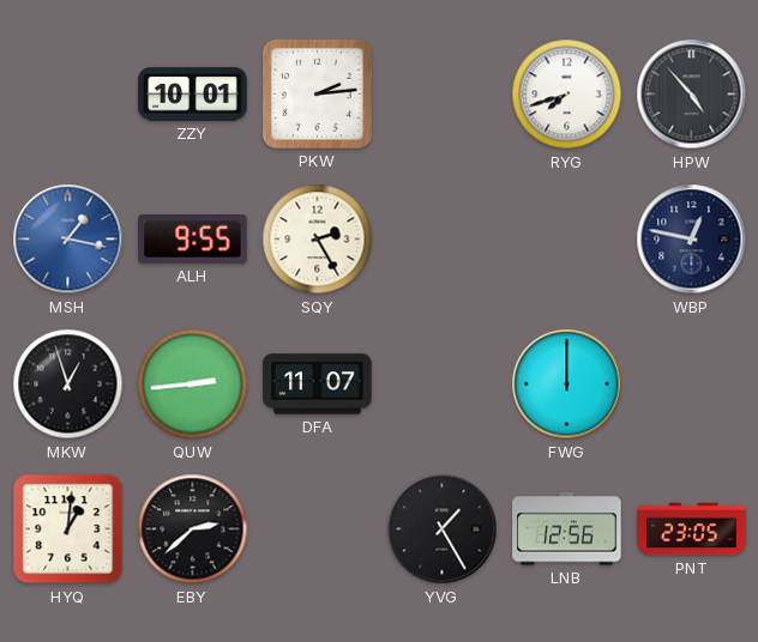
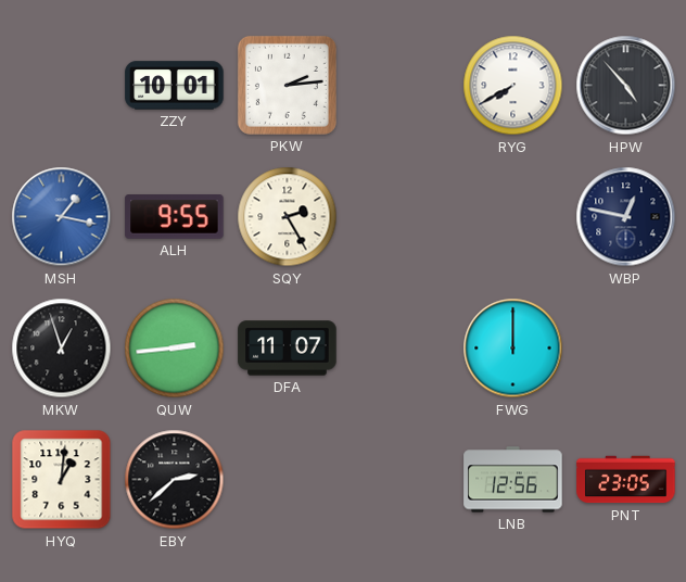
RYG: 7:42 -> 7:40
YVG: 1:25 -> none
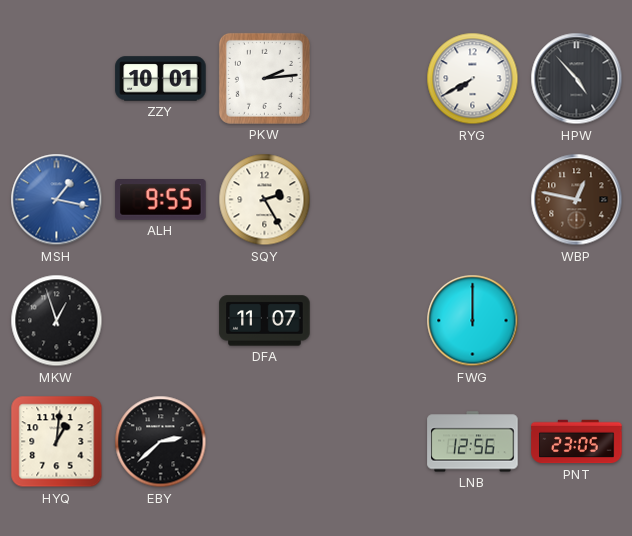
WBP dial: navy -> brown
QUW: 2:44 -> none
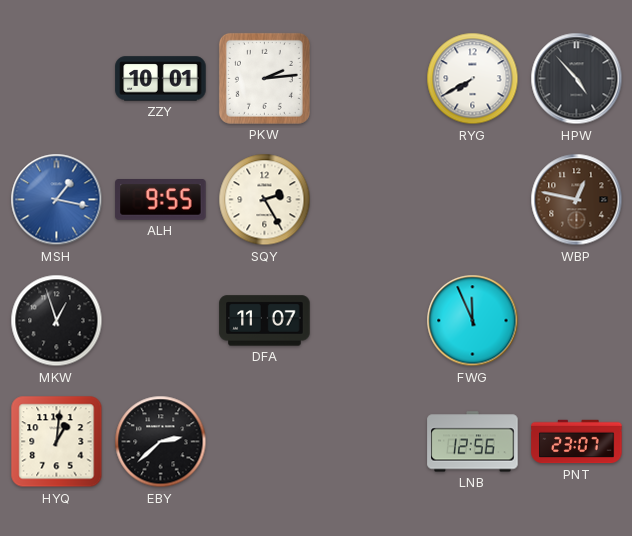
FWG: 12:00 -> 11:56
PNT: 23:05 -> 23:07
